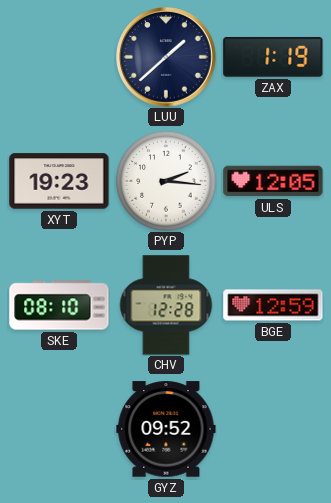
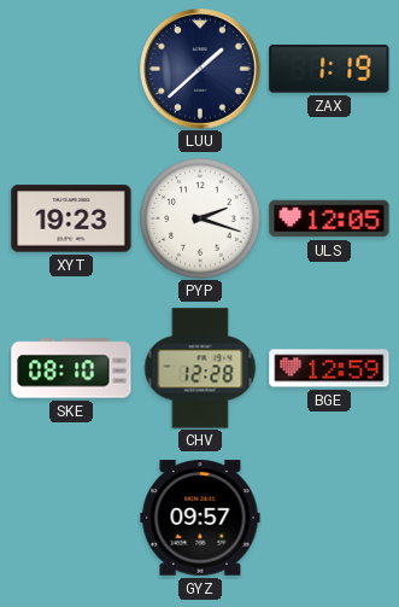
PYP: 2:16 -> 2:18
GYZ: 09:52 -> 09:57
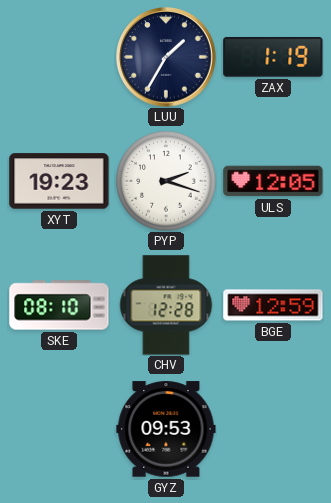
LUU: 1:38 -> 1:35
GYZ: 09:57 -> 09:53
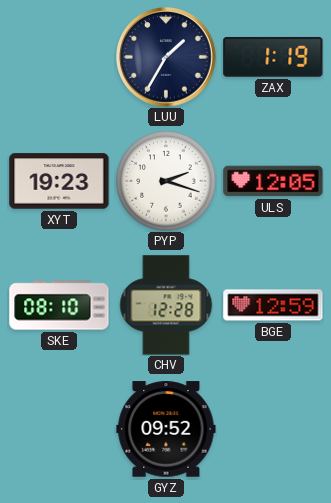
GYZ: 09:53 -> 09:52
